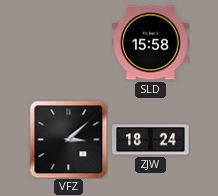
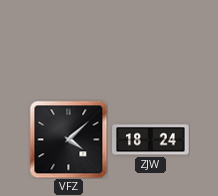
SLD: 15:58 -> none
VFZ: 3:08 -> 4:08
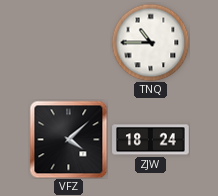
TNQ: none -> 10:45
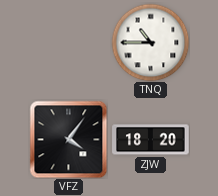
VFZ: 4:08 -> 4:06
ZJW: 18:24 -> 18:20
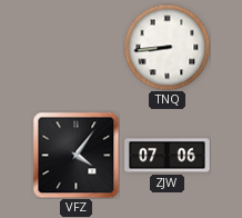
TNQ: 10:45 -> 8:44
ZJW: 18:20 -> 07:06
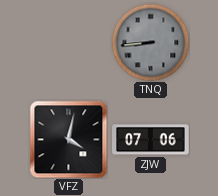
TNQ dial: white -> grey
VFZ: 4:06 -> 4:02
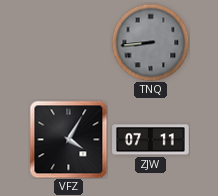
VFZ: 4:02 -> 4:05
ZJW: 07:06 -> 07:11
